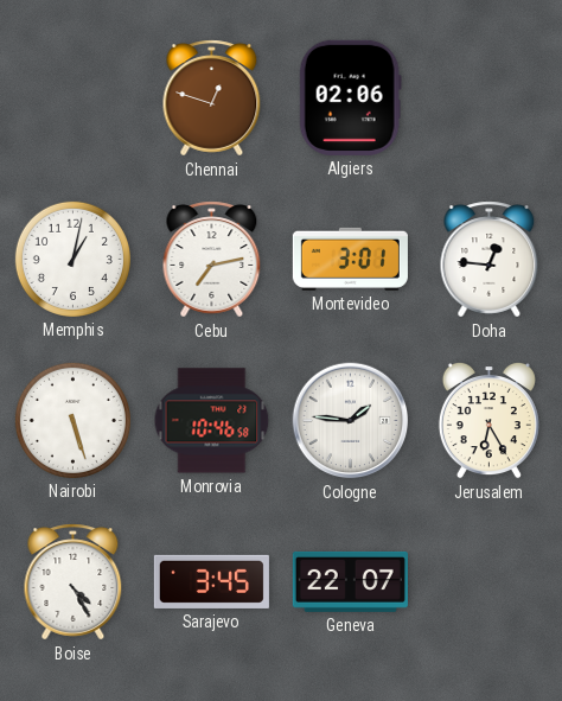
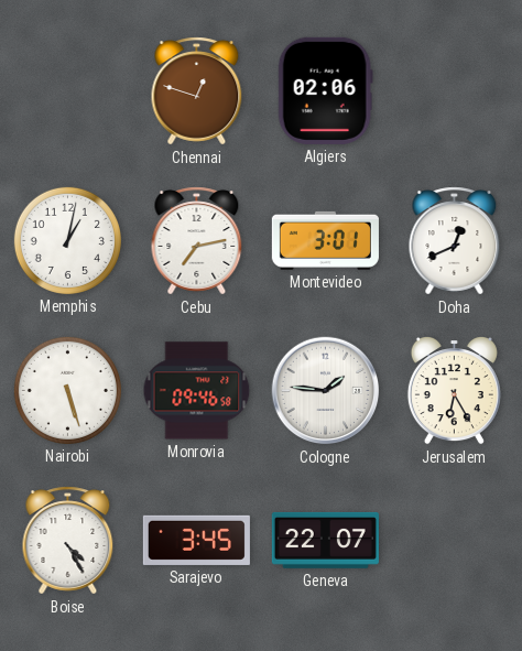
Doha: 12:46 -> 12:41
Monrovia: 10:46 -> 09:46
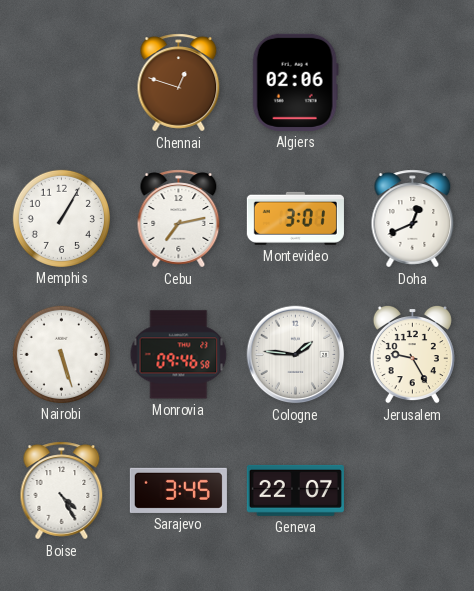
Memphis: 1:02 -> 1:05
Jerusalem: 6:25 -> 9:25
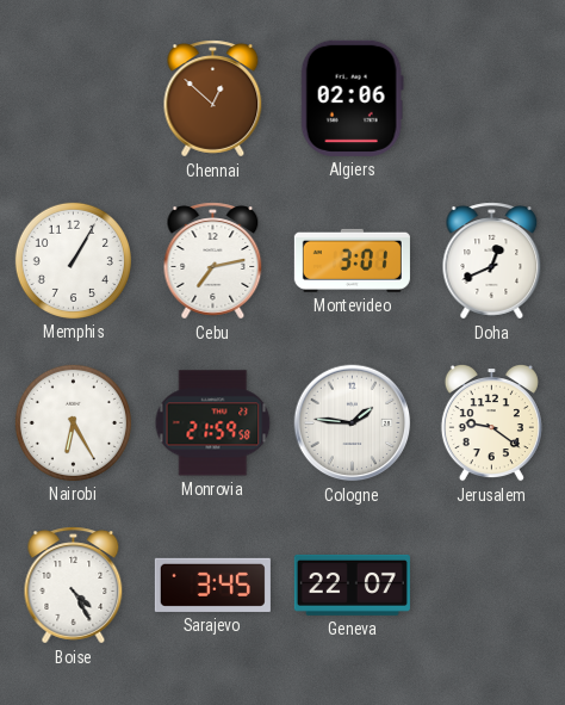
Chennai: 12:48 -> 12:52
Nairobi: 5:27 -> 6:25
Monrovia: 09:46 -> 21:59
Jerusalem: 9:25 -> 9:21
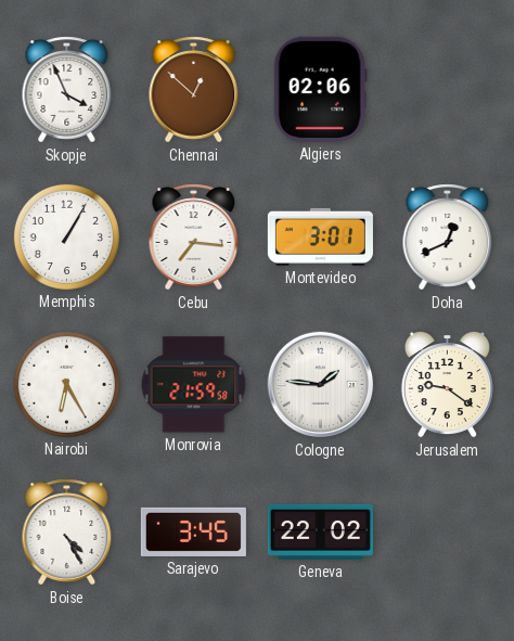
Skopje: none -> 3:56
Cebu: 7:13 -> 7:16
Geneva: 22:07 -> 22:02
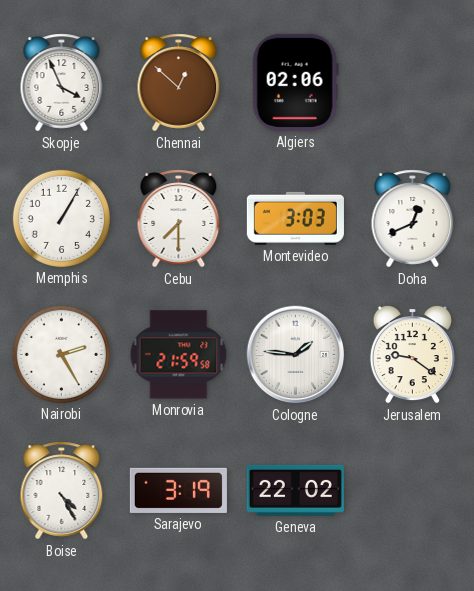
Cebu: 7:16 -> 7:30
Montevideo: 3:01 -> 3:03
Nairobi: 6:25 -> 2:25
Sarajevo: 3:45 -> 3:19
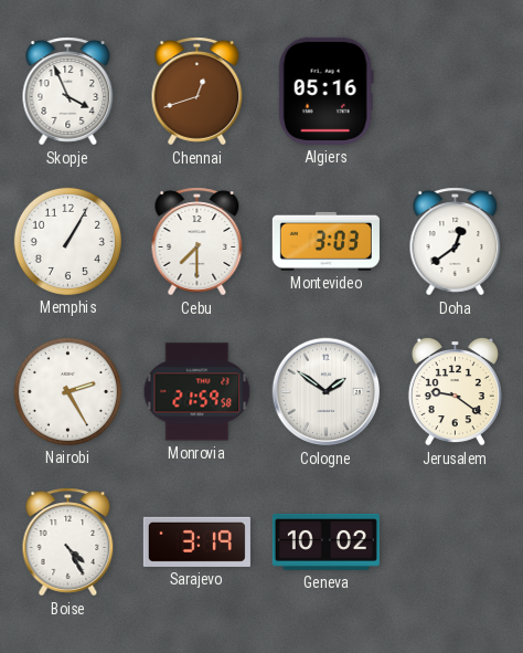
Chennai: 12:52 -> 12:42
Algiers: 02:06 -> 05:16
Doha: 12:41 -> 12:39
Cologne: 1:46 -> 1:51
Geneva: 22:02 -> 10:02
